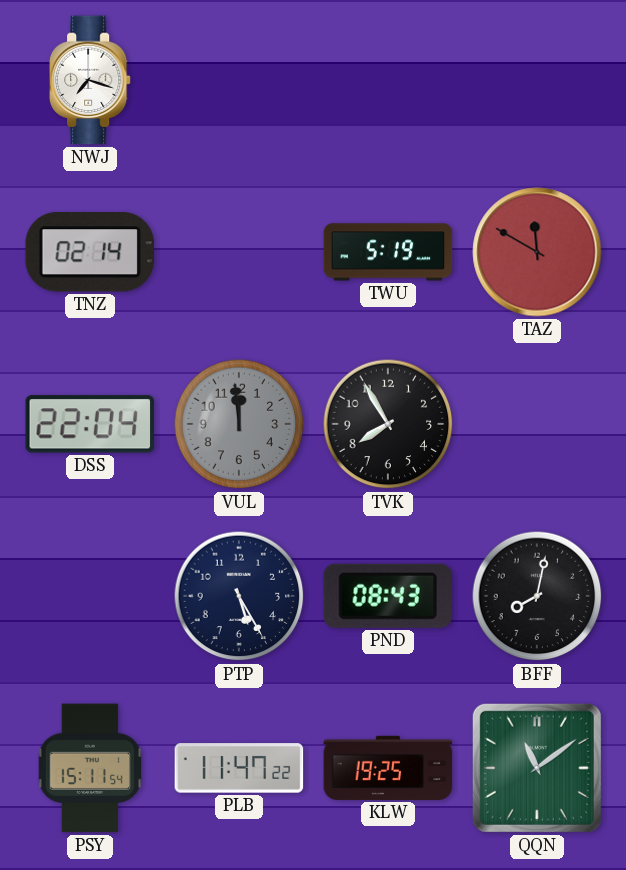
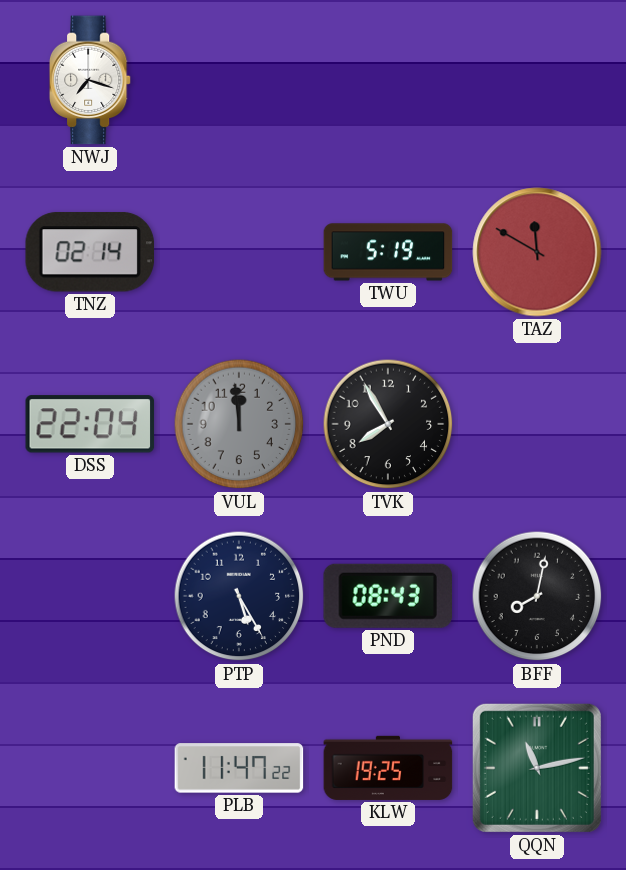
PSY: 15:11 -> none
QQN: 11:09 -> 11:13
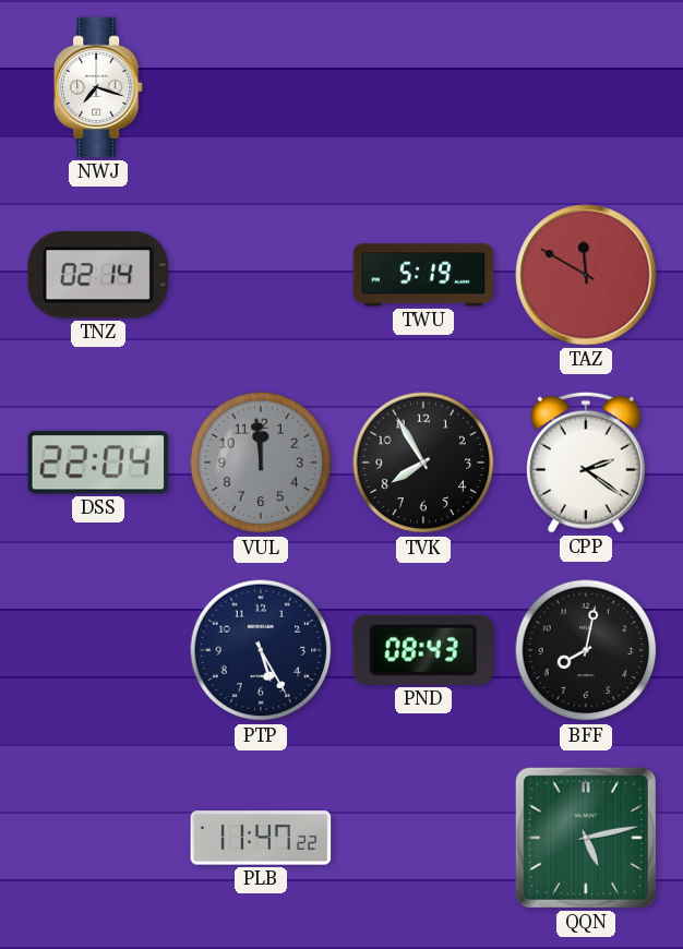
CPP: none -> 2:21
KLW: 19:25 -> none
QQN: 11:13 -> 5:13
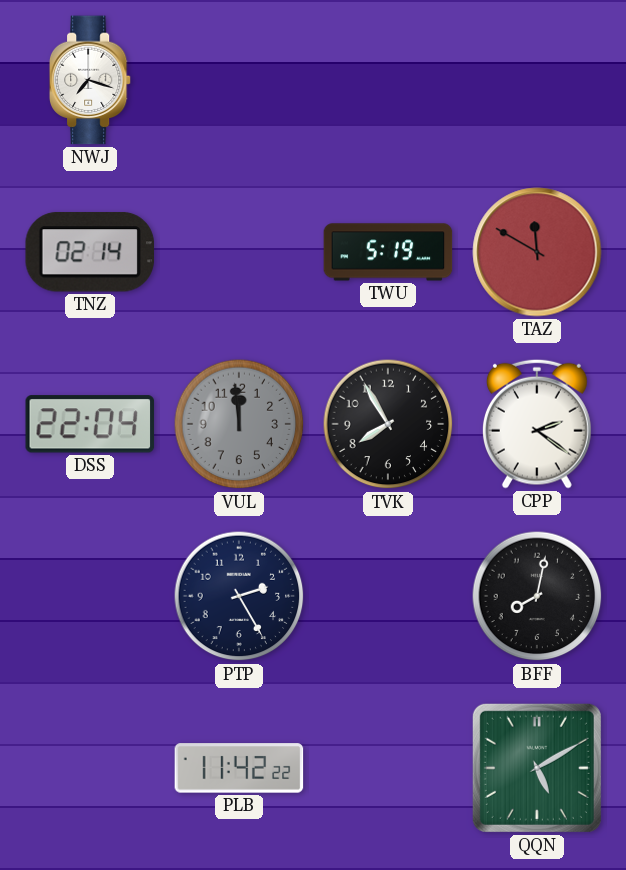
PTP: 5:25 -> 2:25
PND: 08:43 -> none
PLB: 11:47 -> 11:42
QQN: 5:13 -> 5:10
